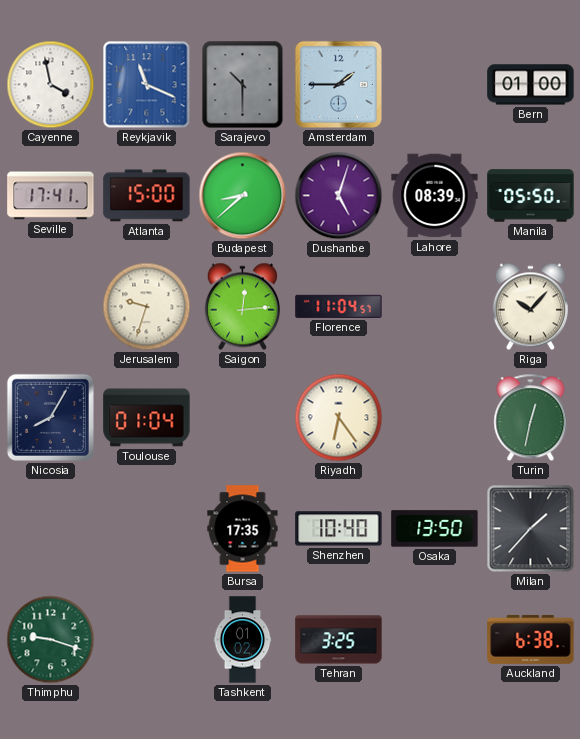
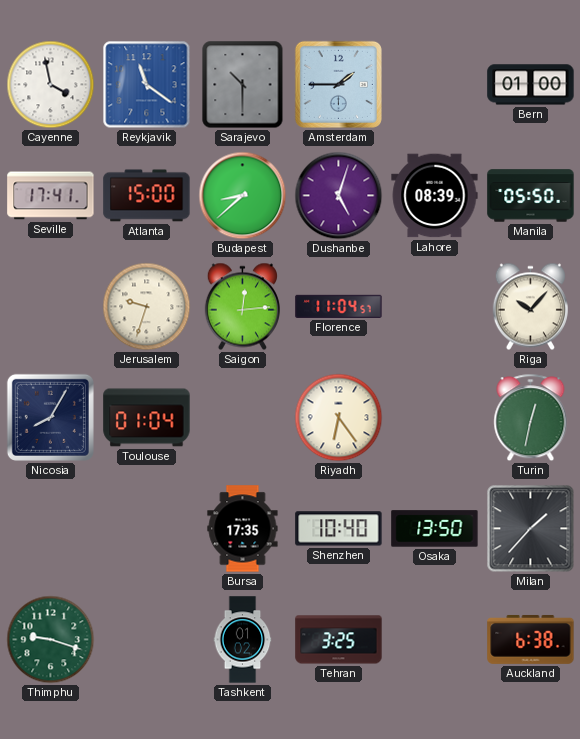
Reykjavik: 11:19 -> 11:21
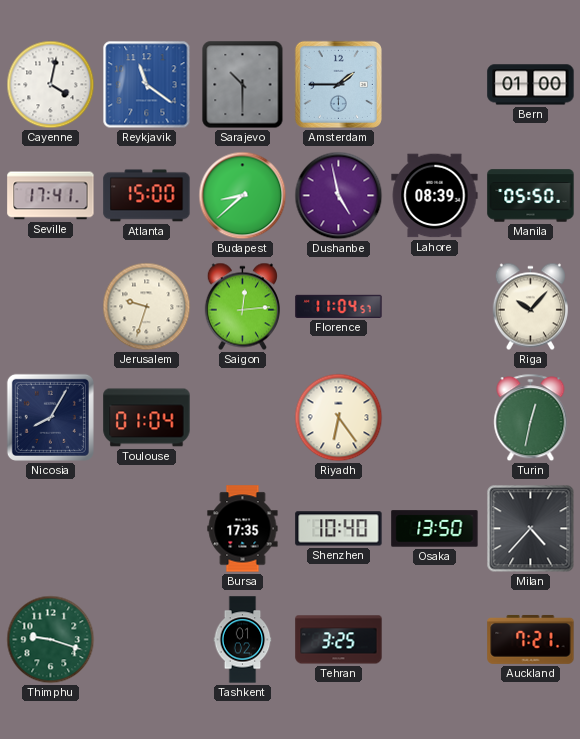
Cayenne: 3:58 -> 4:02
Dushanbe: 5:03 -> 4:58
Milan: 1:37 -> 4:37
Auckland: 6:38 -> 7:21
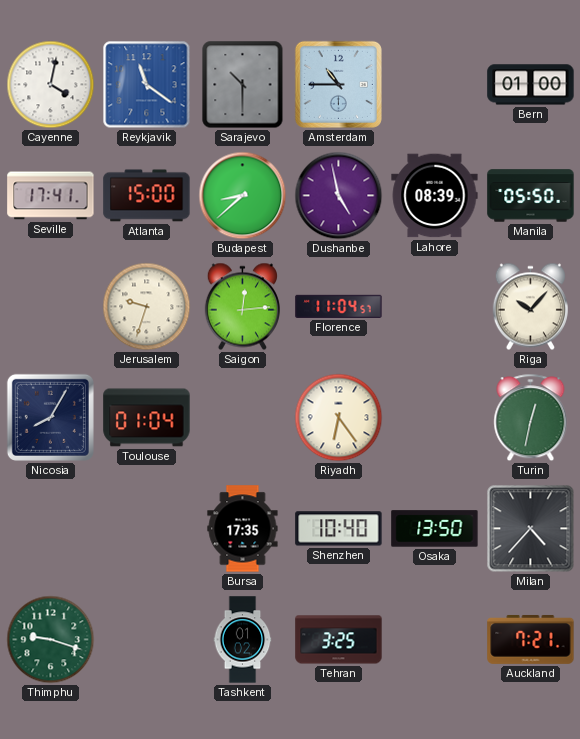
Amsterdam: 1:45 -> 10:45
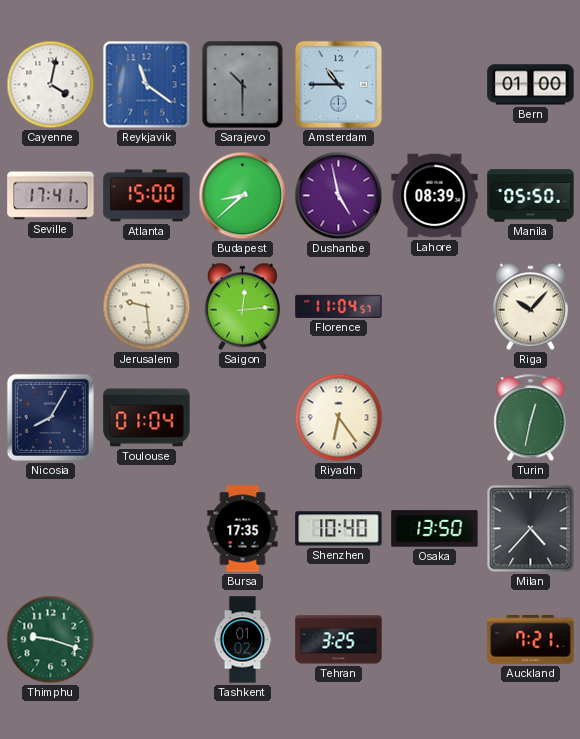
Jerusalem: 9:33 -> 9:29
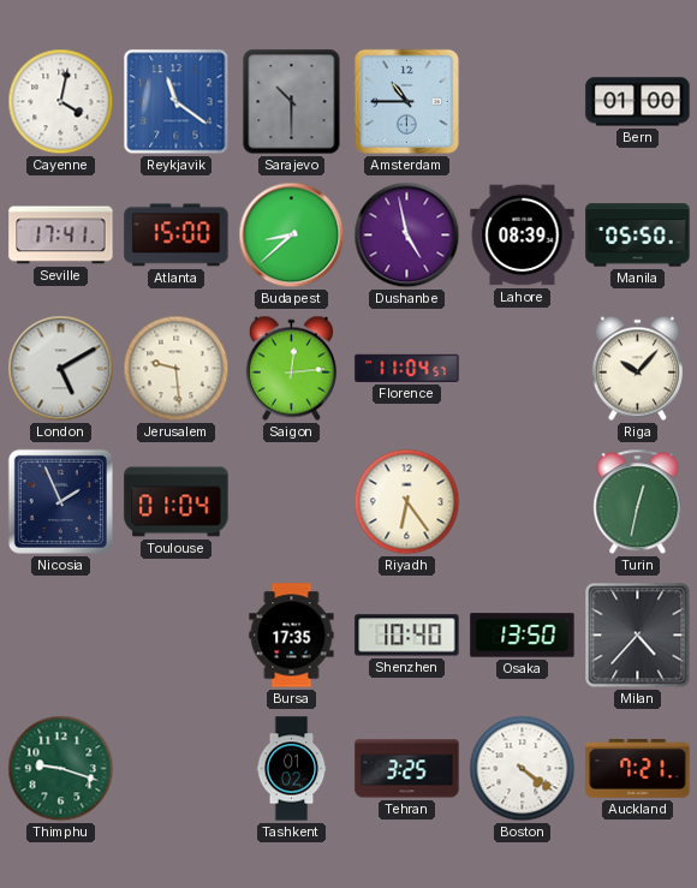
London: none -> 5:10
Nicosia: 8:05 -> 1:56
Boston: none -> 4:21
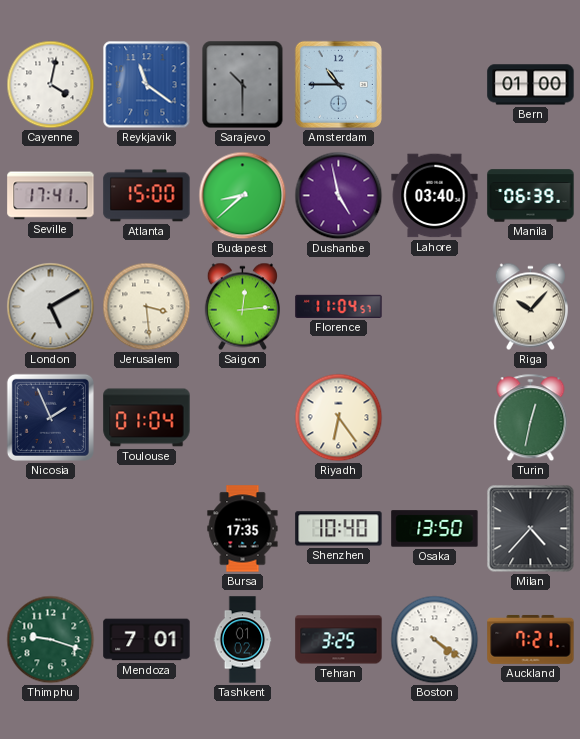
Lahore: 08:39 -> 03:40
Manila: 05:50 -> 06:39
Jerusalem: 9:29 -> 3:29
Mendoza: none -> 7:01
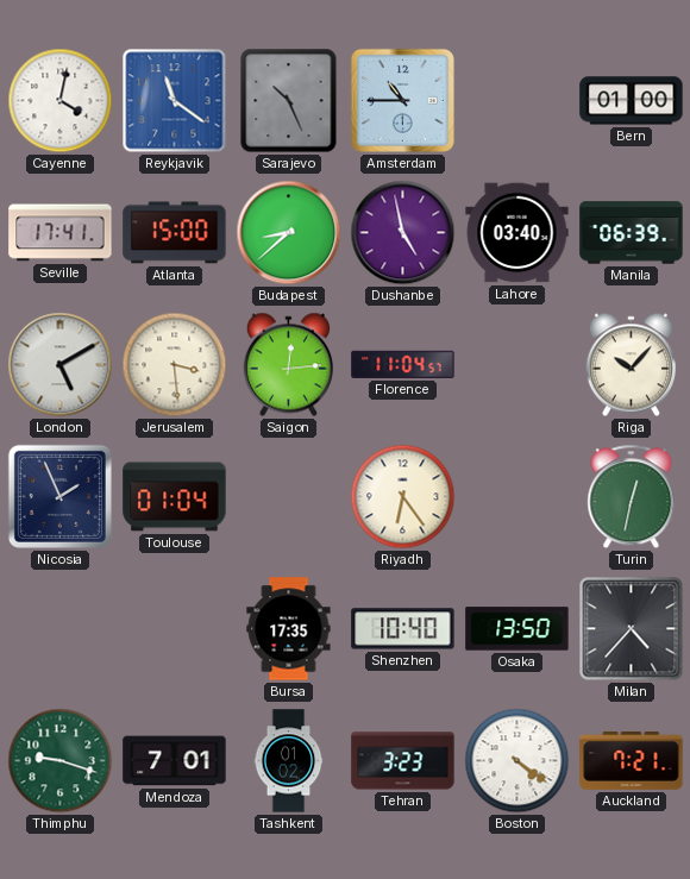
Sarajevo: 10:30 -> 10:26
Tehran: 3:25 -> 3:23
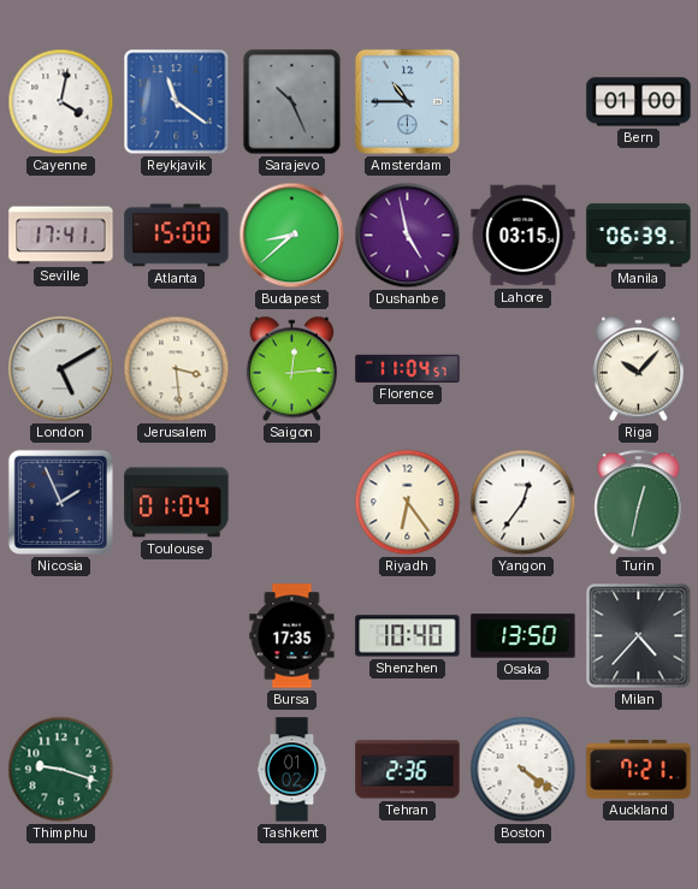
Lahore: 03:40 -> 03:15
Yangon: none -> 12:36
Mendoza: 7:01 -> none
Tehran: 3:23 -> 2:36
